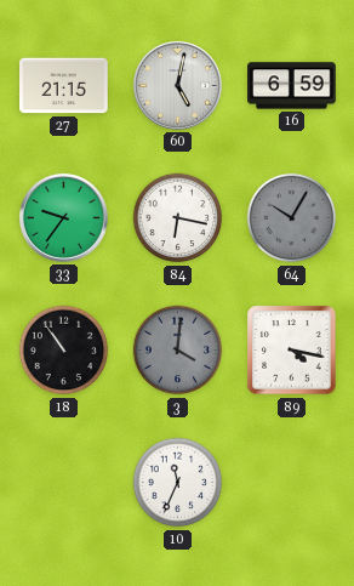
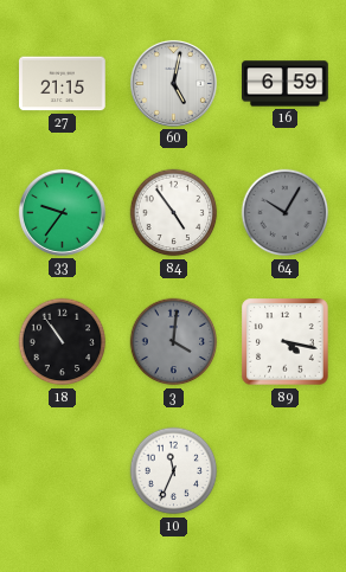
84: 6:17 -> 4:54
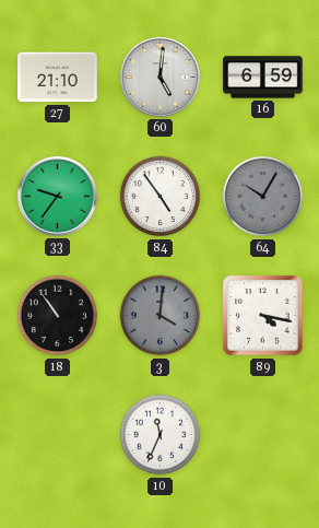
27: 21:15 -> 21:10
60: 5:02 -> 5:01
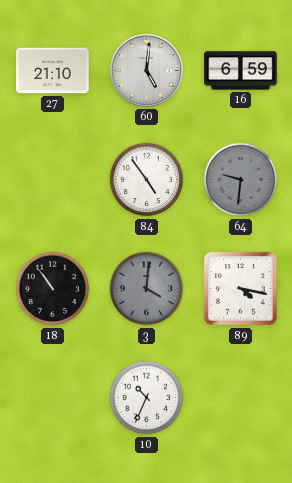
33: 9:36 -> none
64: 10:05 -> 9:31
10: 11:34 -> 10:34
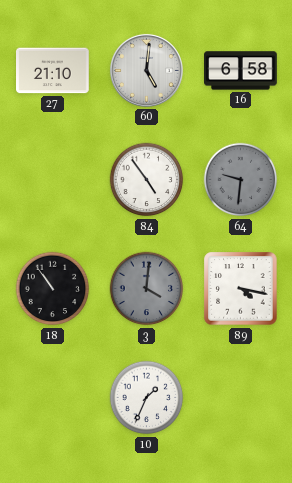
16: 6:59 -> 6:58
10: 10:34 -> 1:34
